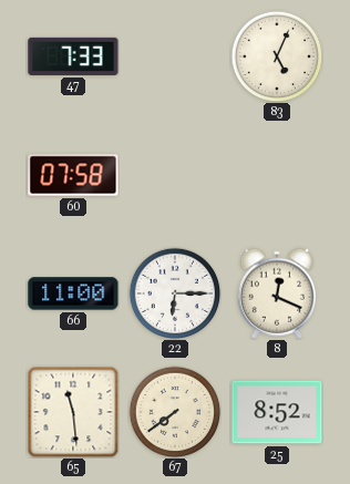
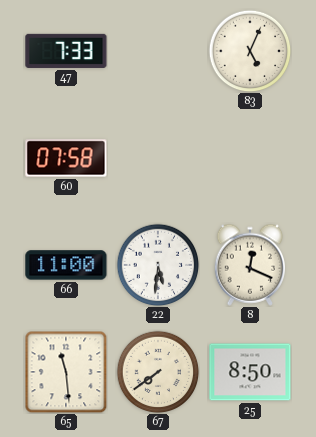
22: 6:15 -> 5:31
25: 8:52 -> 8:50
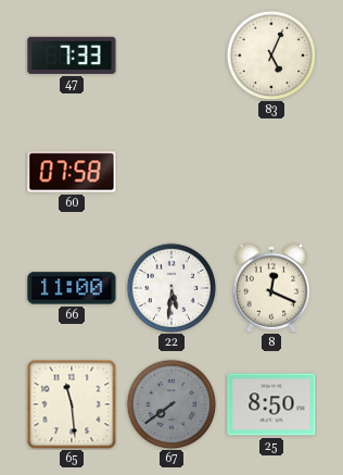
67 dial: cream -> grey
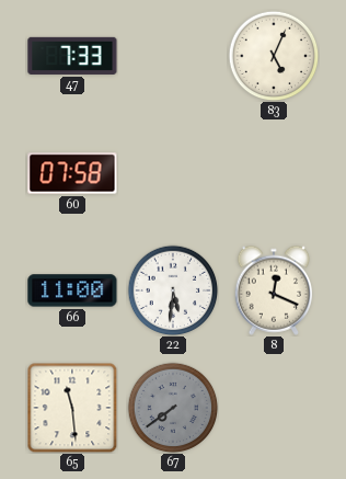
25: 8:50 -> none
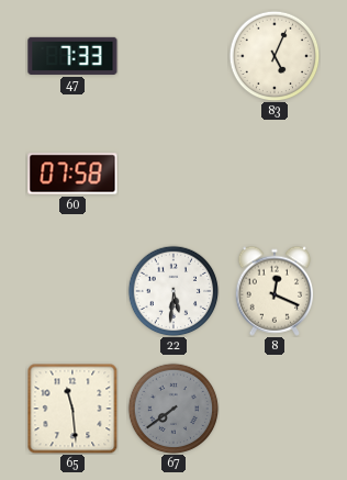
66: 11:00 -> none
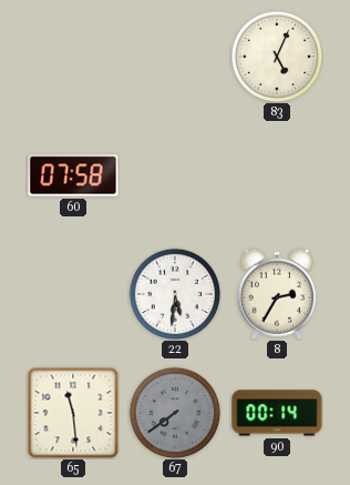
47: 7:33 -> none
8: 12:19 -> 2:35
90: none -> 00:14
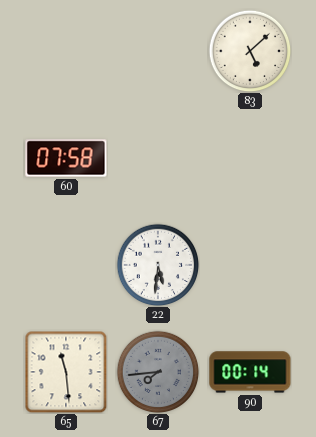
83: 5:04 -> 5:08
8: 2:35 -> none
67: 7:39 -> 7:44
